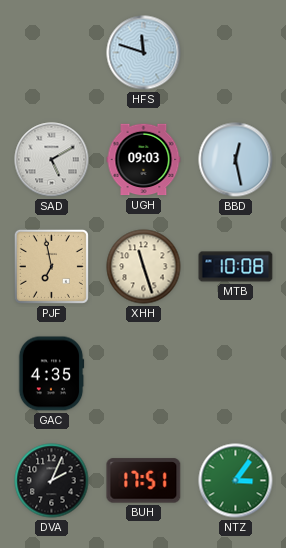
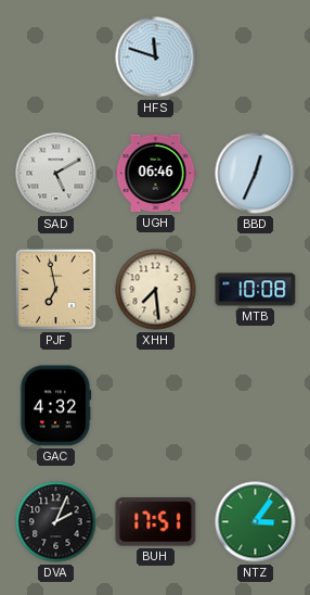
UGH: 09:03 -> 06:46
BBD: 12:28 -> 12:34
XHH: 11:27 -> 7:29
GAC: 4:35 -> 4:32
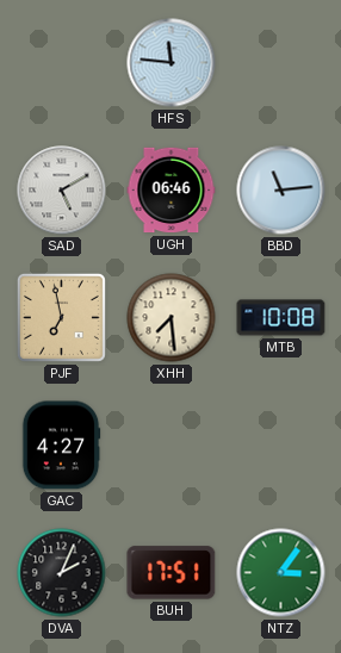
HFS: 11:48 -> 11:46
BBD: 12:34 -> 11:14
GAC: 4:32 -> 4:27
